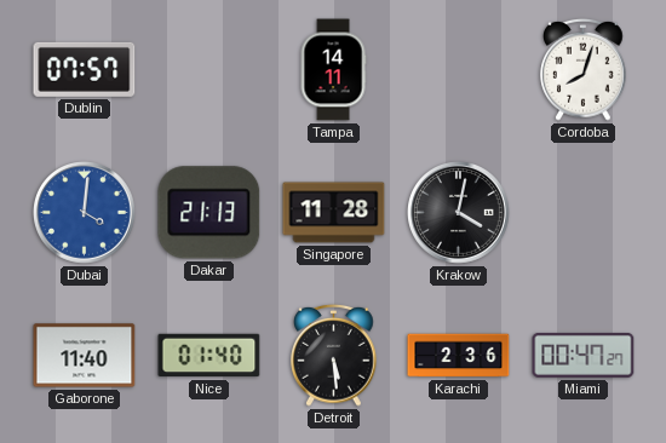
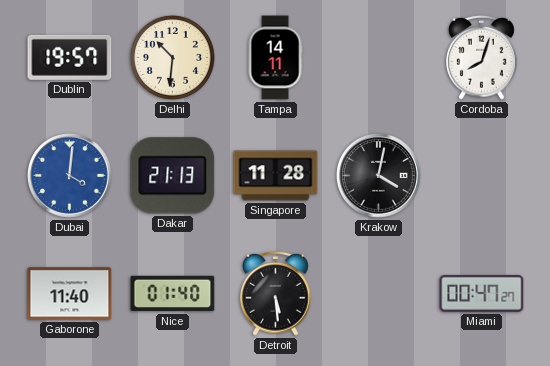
Dublin: 07:57 -> 19:57
Delhi: none -> 10:31
Karachi: 2:36 -> none
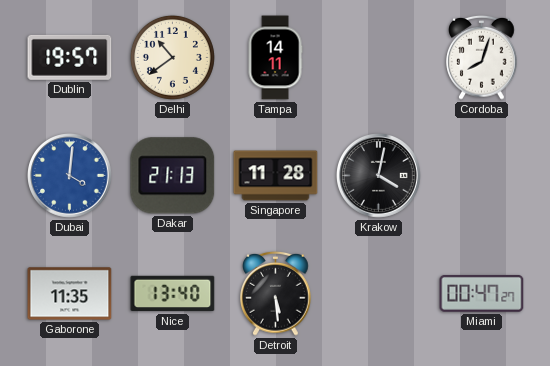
Delhi: 10:31 -> 10:39
Gaborone: 11:40 -> 11:35
Nice: 01:40 -> 13:40
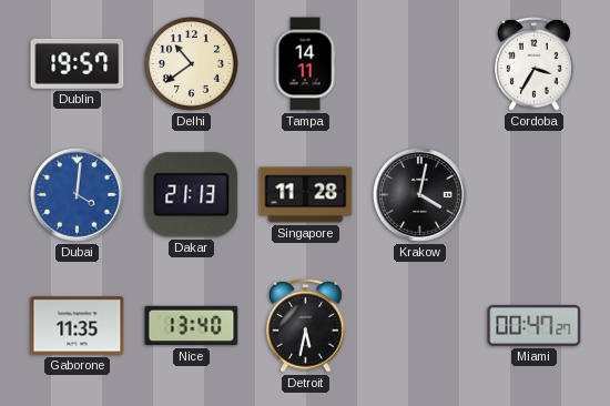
Cordoba: 8:03 -> 3:35
Detroit: 5:29 -> 5:32
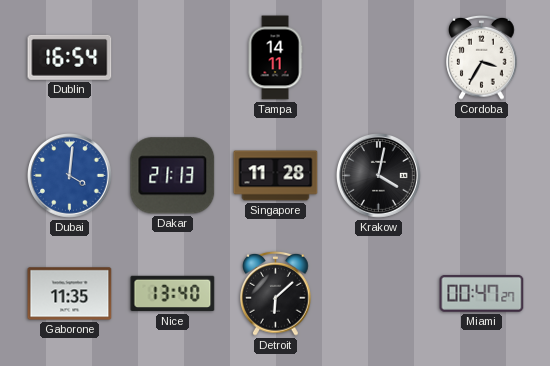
Dublin: 19:57 -> 16:54
Delhi: 10:39 -> none
Detroit: 5:32 -> 6:08
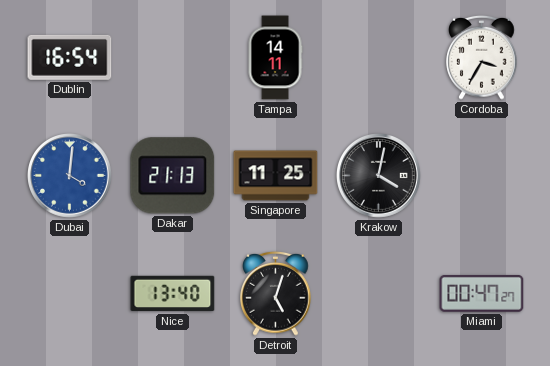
Singapore: 11:28 -> 11:25
Gaborone: 11:35 -> none
Detroit: 6:08 -> 5:03
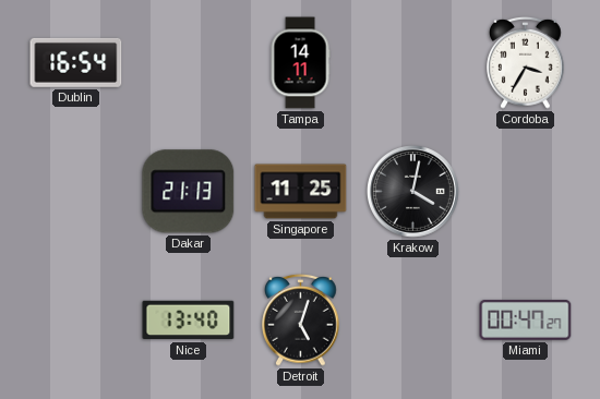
Dubai: 4:01 -> none
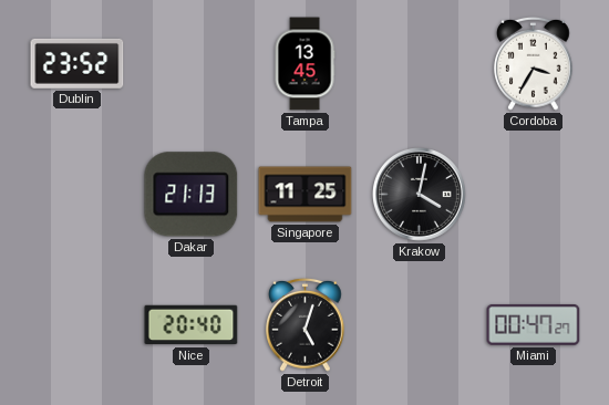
Dublin: 16:54 -> 23:52
Tampa: 14:11 -> 13:45
Nice: 13:40 -> 20:40
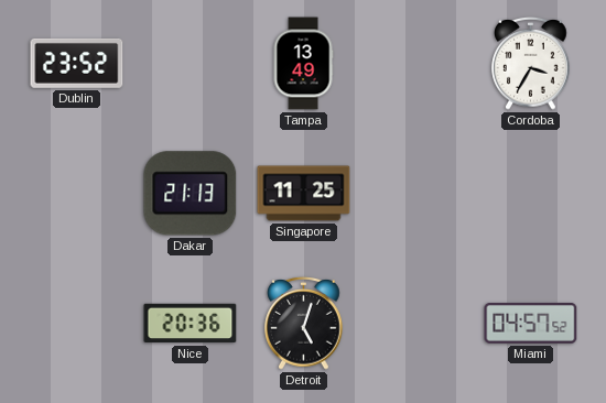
Tampa: 13:45 -> 13:49
Krakow: 4:02 -> none
Nice: 20:40 -> 20:36
Miami: 00:47 -> 04:57
